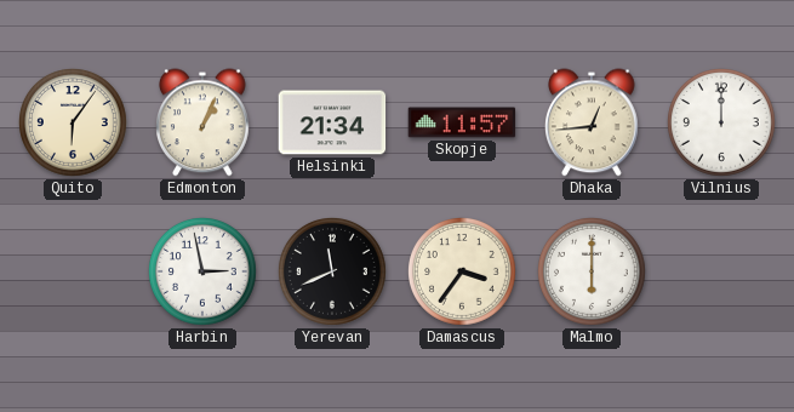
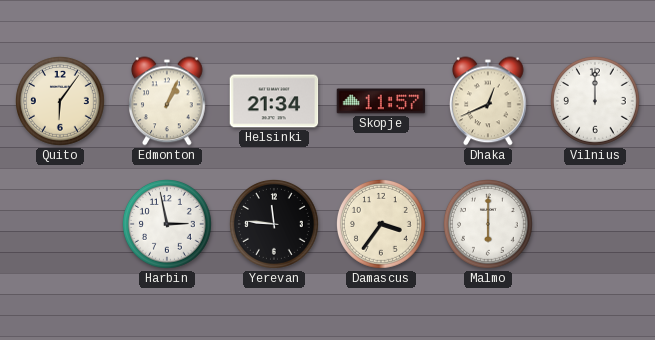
Dhaka: 12:44 -> 12:41
Yerevan: 11:41 -> 11:46
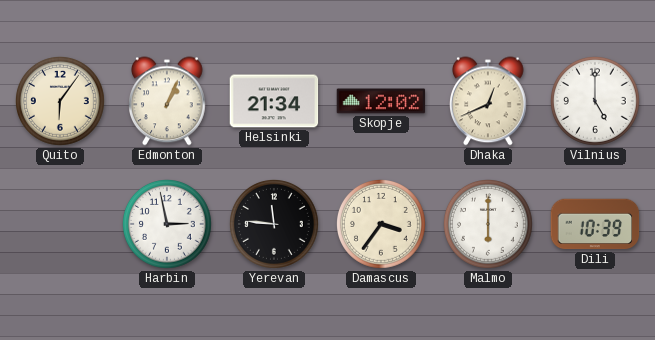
Skopje: 11:57 -> 12:02
Vilnius: 12:00 -> 5:00
Dili: none -> 10:39
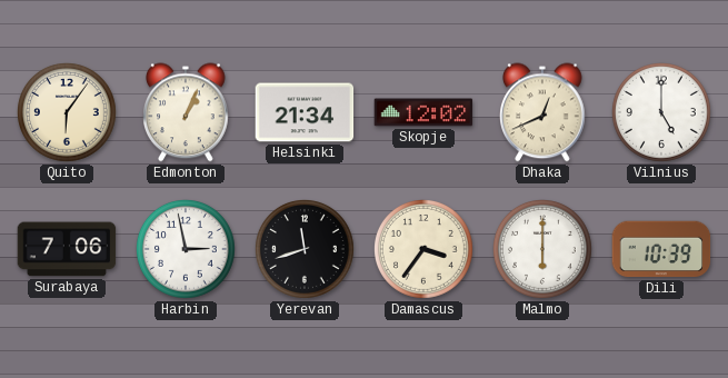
Surabaya: none -> 7:06
Yerevan: 11:46 -> 11:42
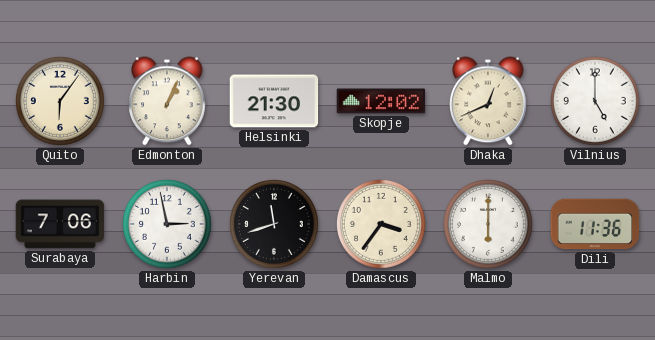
Helsinki: 21:34 -> 21:30
Dili: 10:39 -> 11:36
